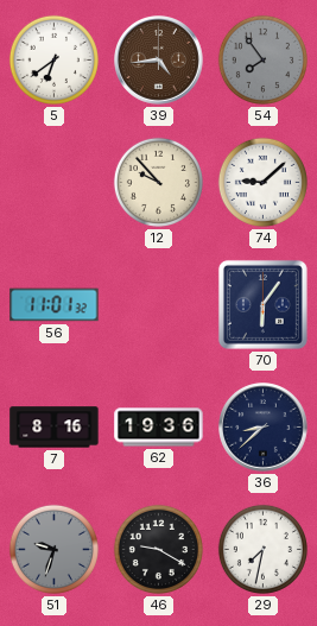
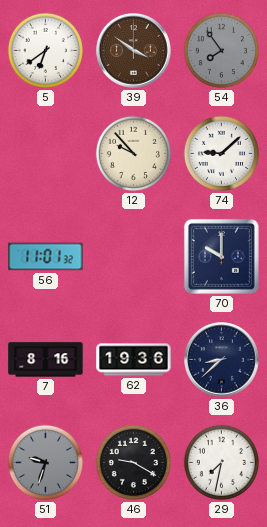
39: 4:44 -> 3:51
70: 6:06 -> 10:00
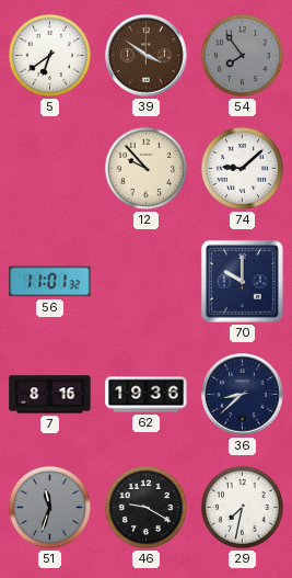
51: 9:33 -> 11:33
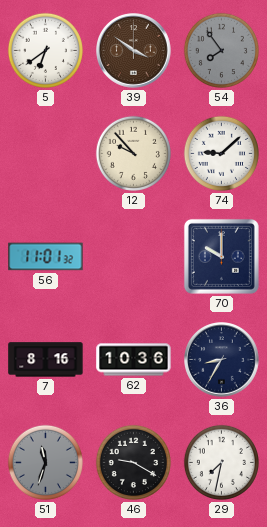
62: 19:36 -> 10:36
36: 8:38 -> 8:35
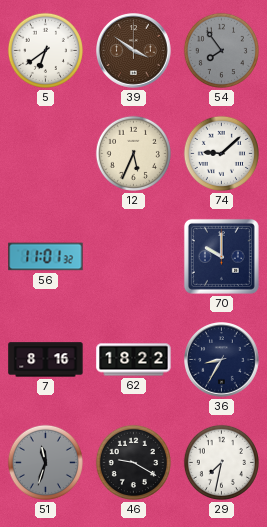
12: 9:53 -> 5:34
62: 10:36 -> 18:22
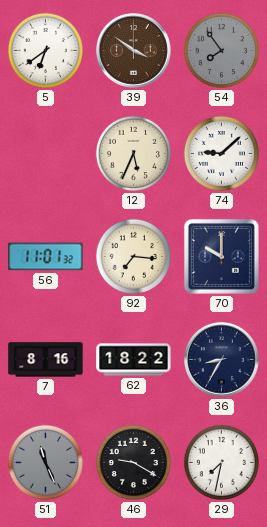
92: none -> 7:16
51: 11:33 -> 11:26
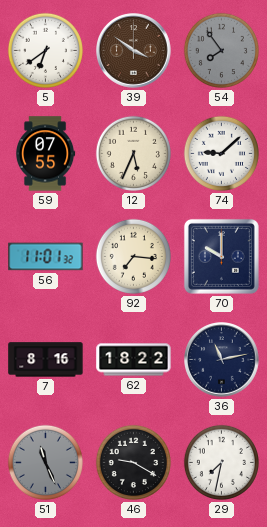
59: none -> 07:55
36: 8:35 -> 11:13
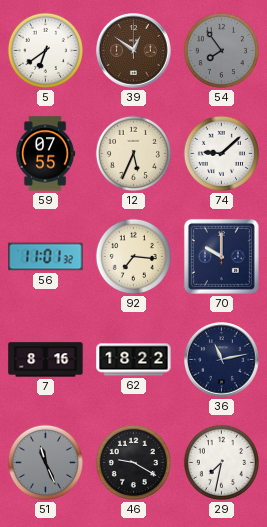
39: 3:51 -> 12:51
